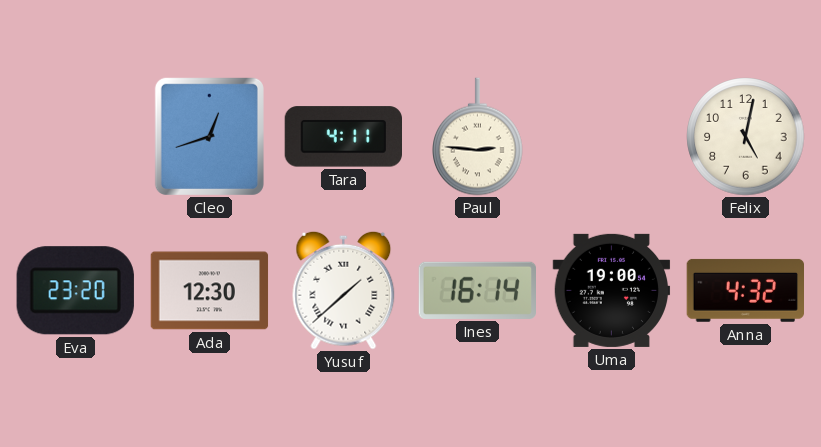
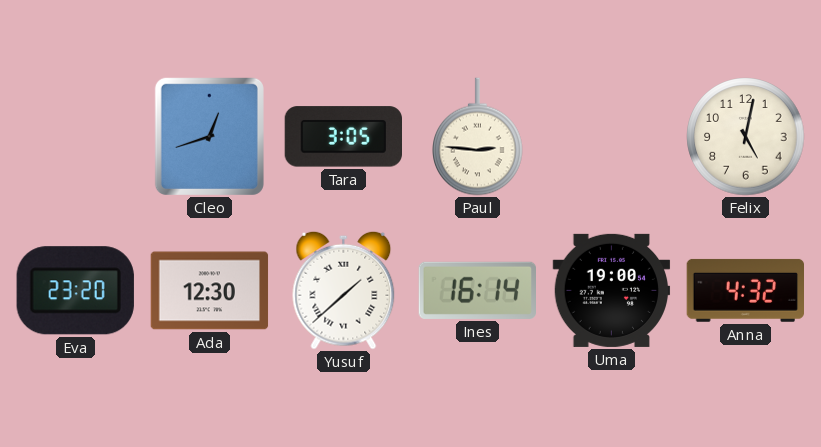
Tara: 4:11 -> 3:05
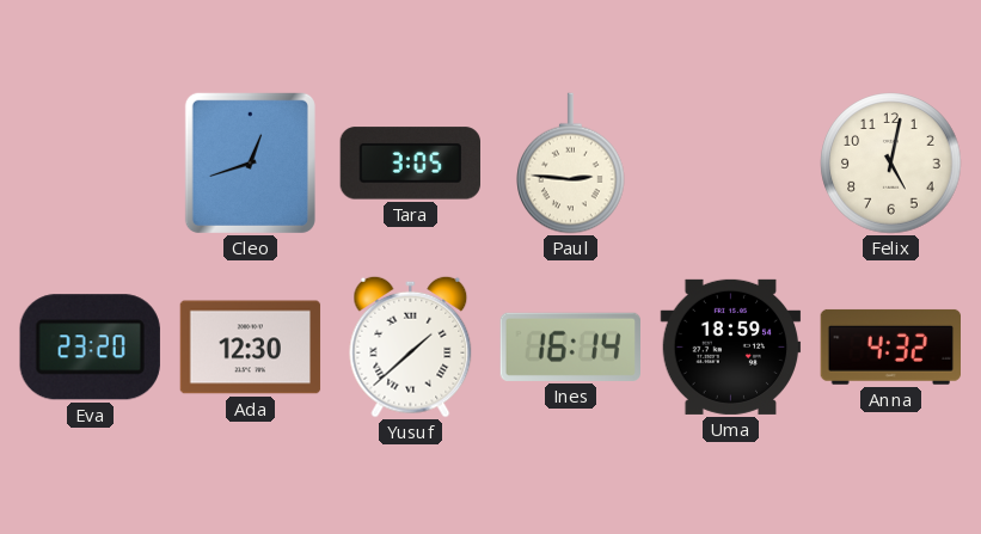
Uma: 19:00 -> 18:59
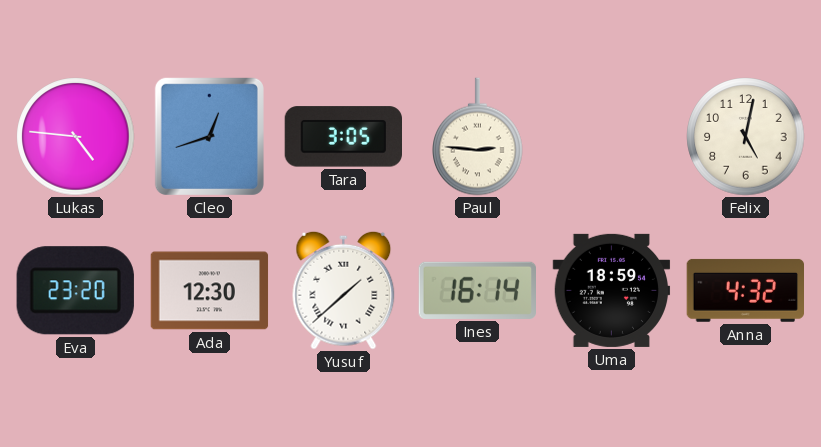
Lukas: none -> 4:46
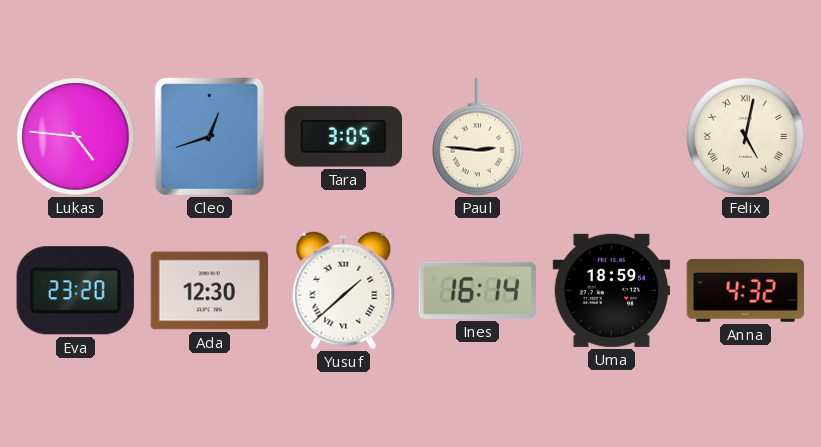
Felix numerals: Arabic -> Roman
